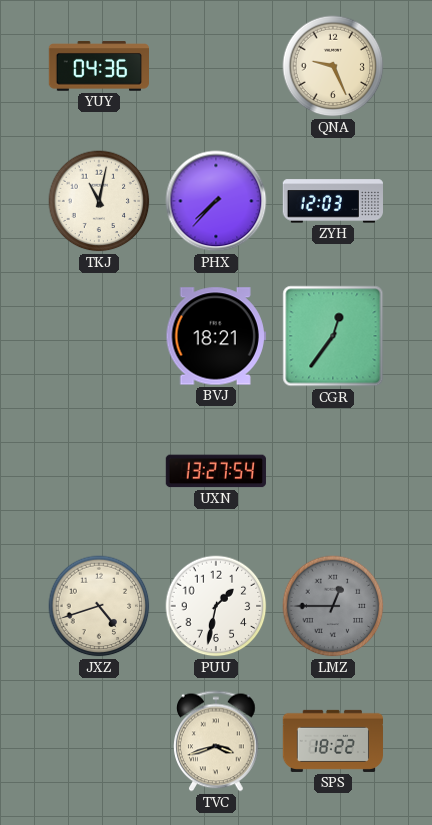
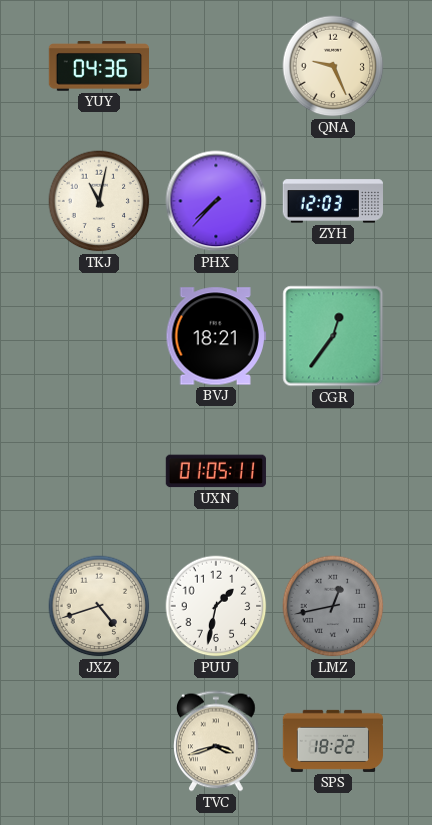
UXN: 13:27 -> 01:05
LMZ: 12:45 -> 12:43
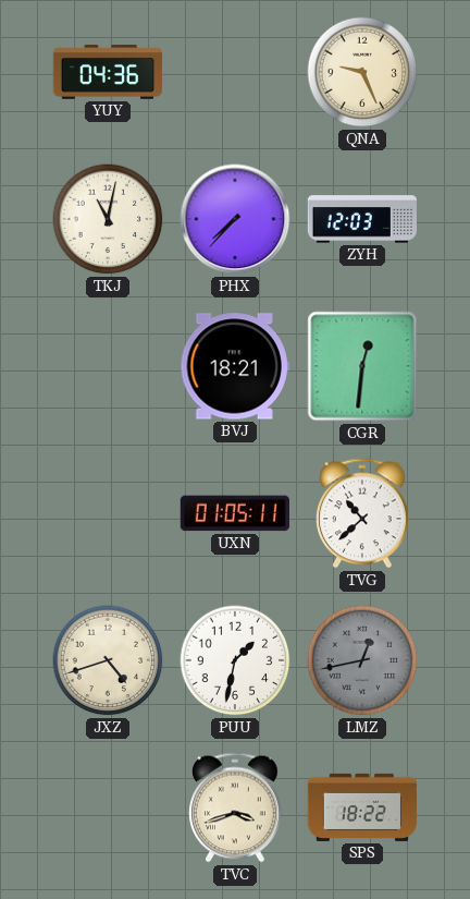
CGR: 12:36 -> 12:31
TVG: none -> 10:38
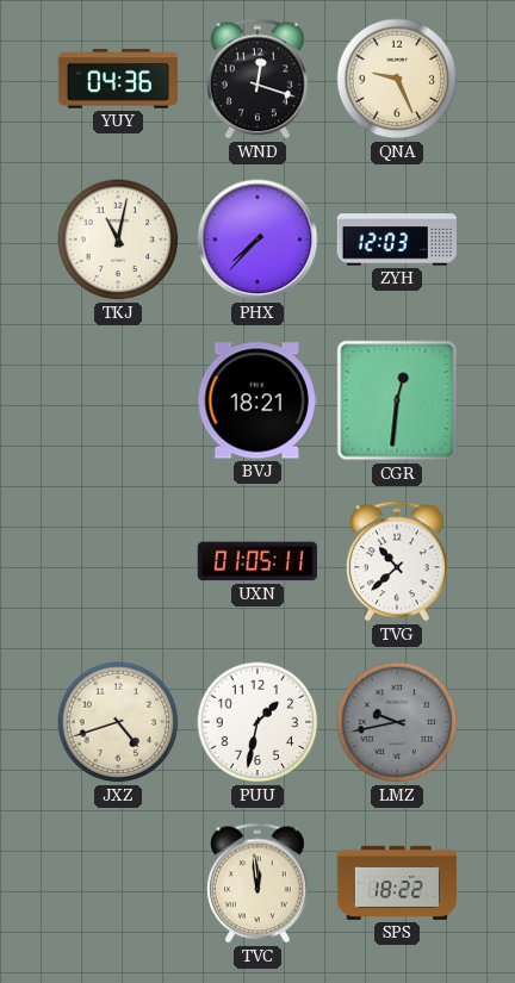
WND: none -> 12:18
LMZ: 12:43 -> 9:43
TVC: 3:42 -> 11:59
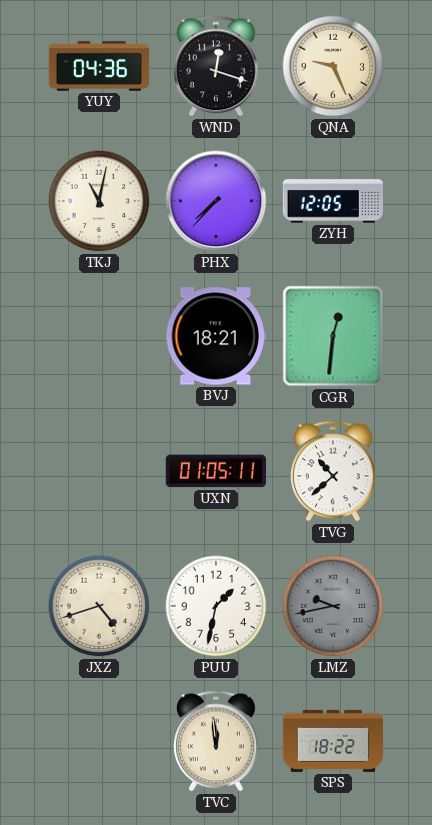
ZYH: 12:03 -> 12:05
